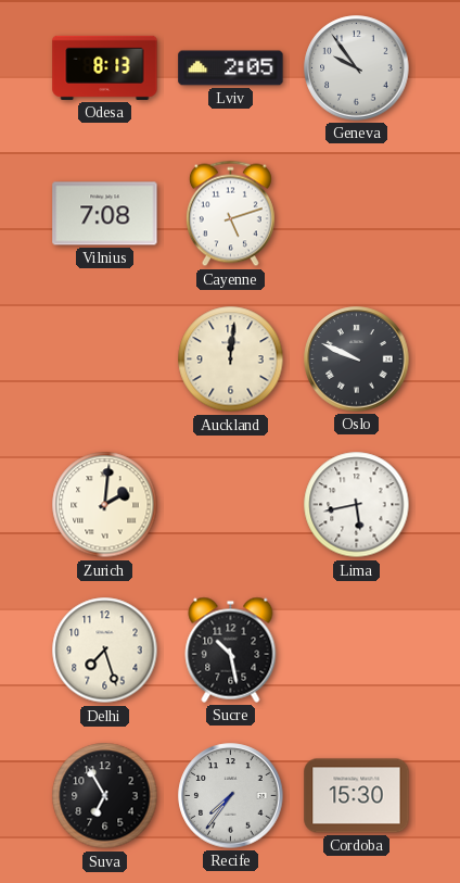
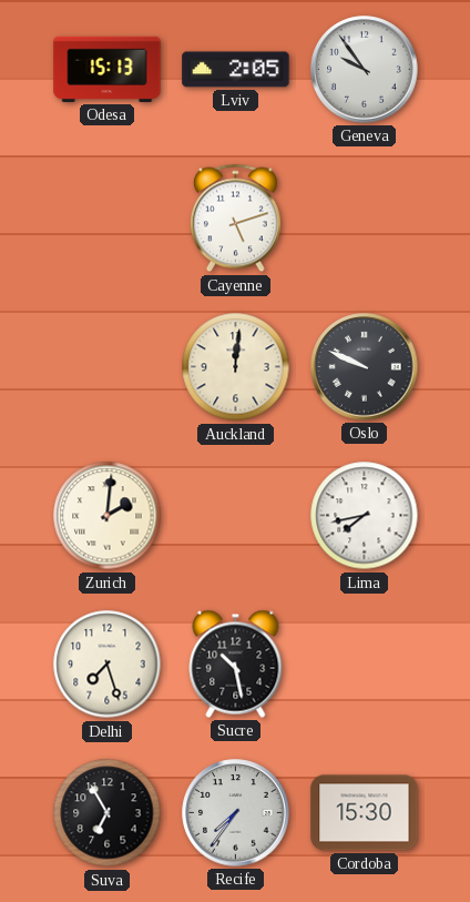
Odesa: 8:13 -> 15:13
Vilnius: 7:08 -> none
Lima: 5:43 -> 7:43
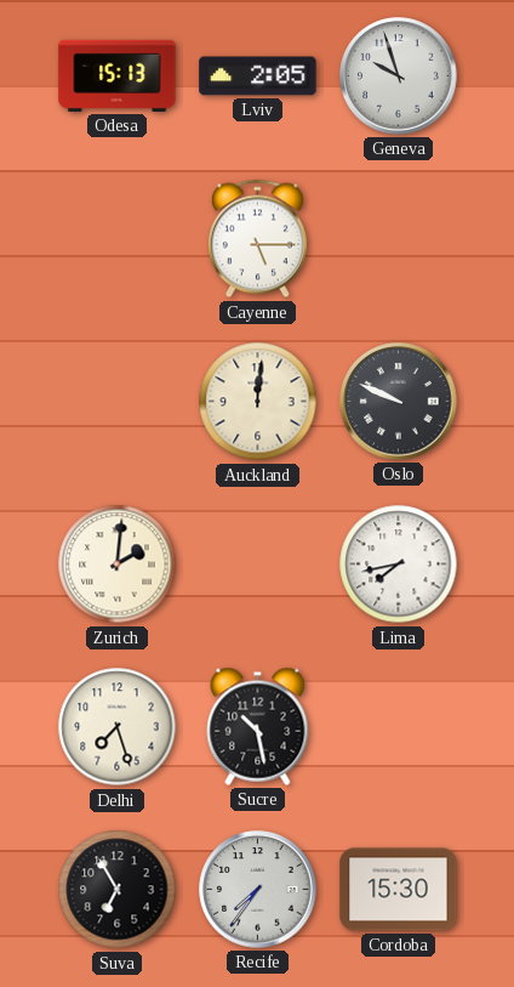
Geneva: 9:54 -> 9:57
Cayenne: 5:12 -> 5:15
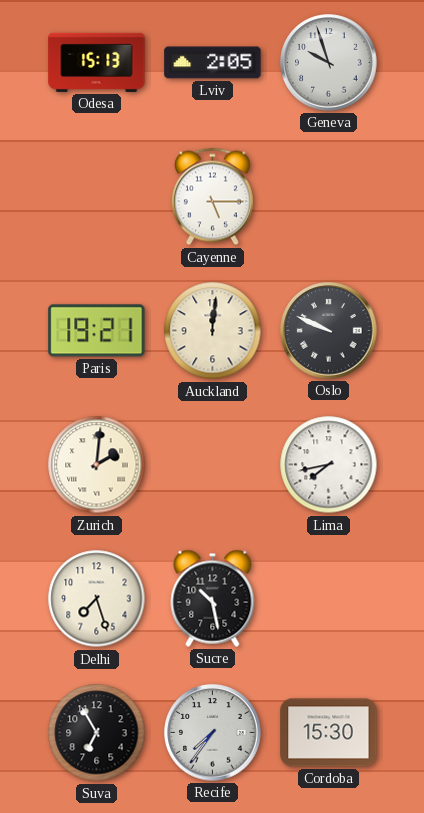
Paris: none -> 19:21
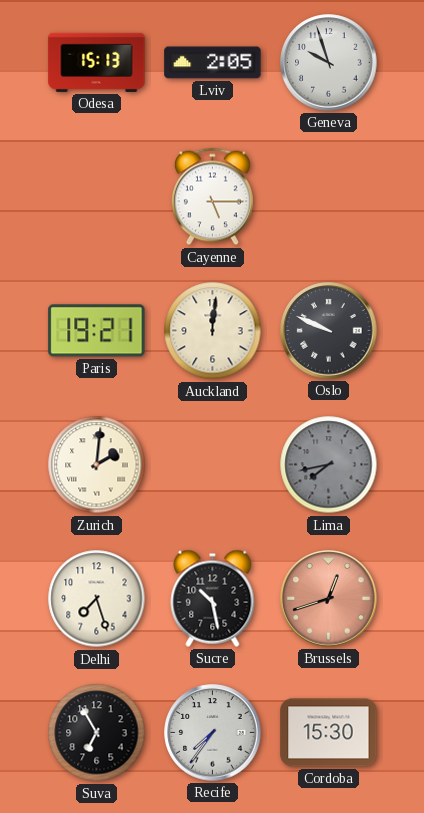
Lima dial: white -> grey
Brussels: none -> 12:42
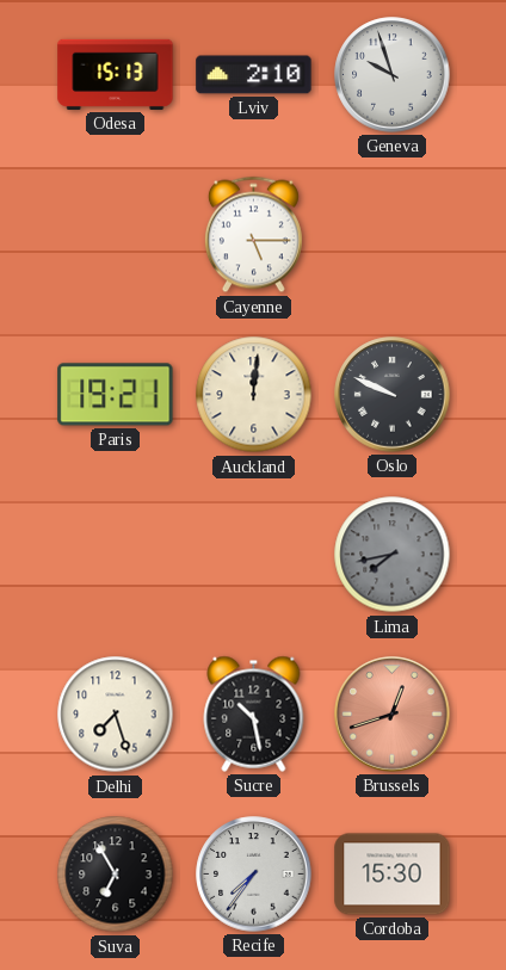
Lviv: 2:05 -> 2:10
Zurich: 2:01 -> none
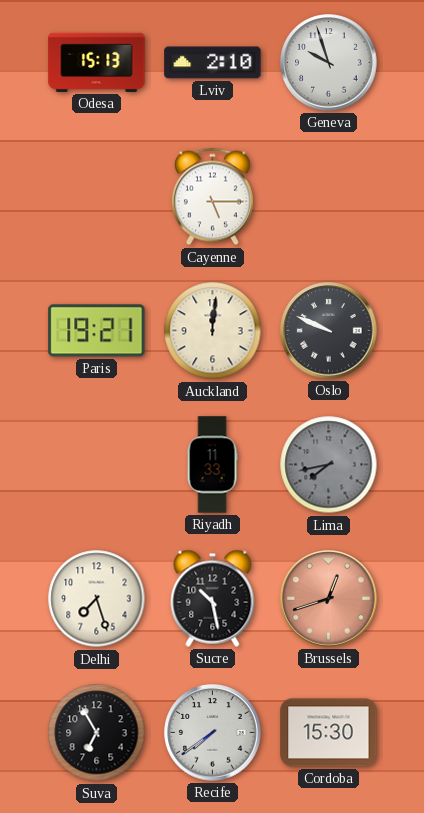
Riyadh: none -> 11:33
Recife: 7:36 -> 7:39
